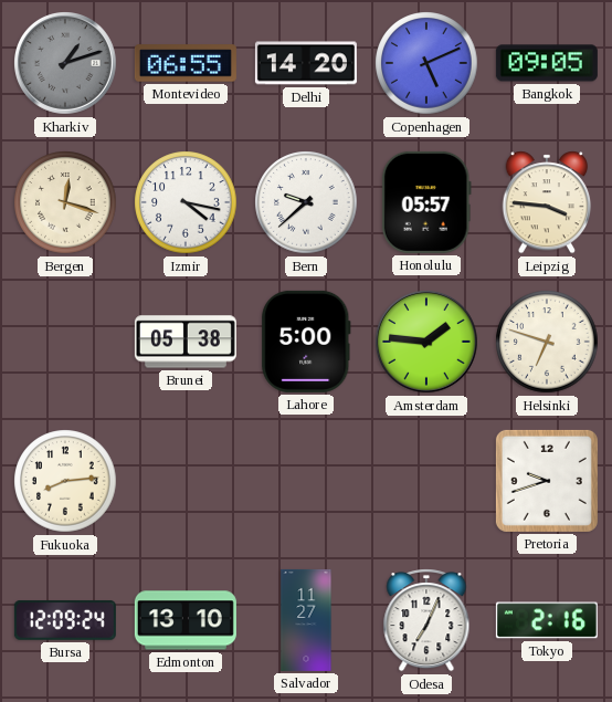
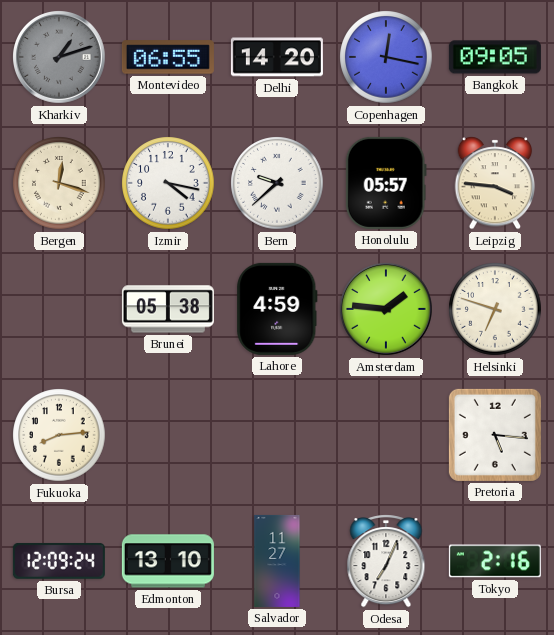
Copenhagen: 5:11 -> 12:17
Lahore: 5:00 -> 4:59
Pretoria: 9:42 -> 5:16
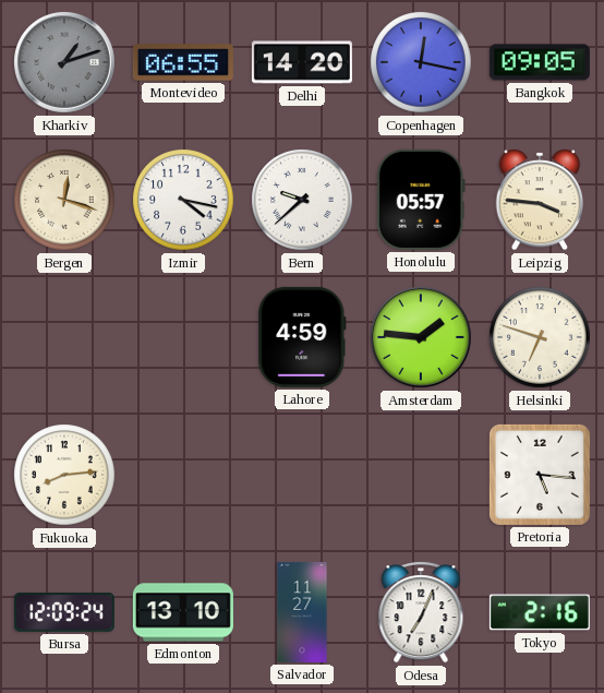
Brunei: 05:38 -> none
